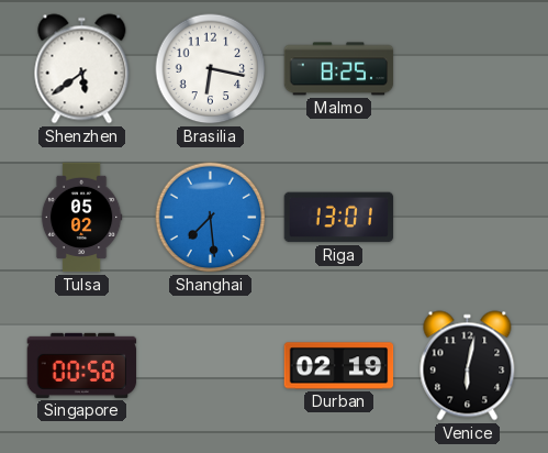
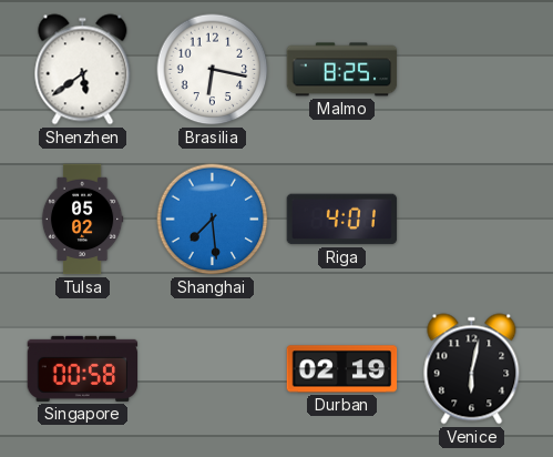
Riga: 13:01 -> 4:01
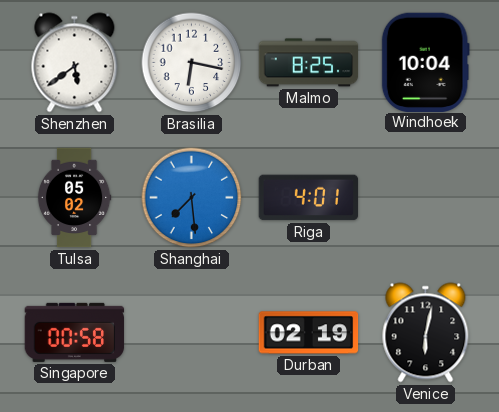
Windhoek: none -> 10:04
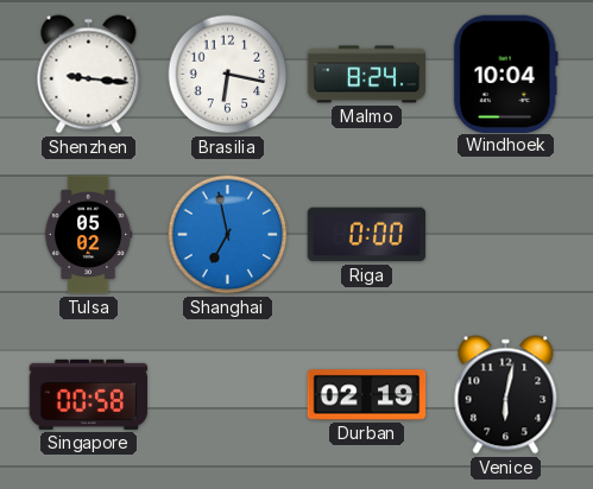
Shenzhen: 5:39 -> 9:16
Malmo: 8:25 -> 8:24
Shanghai: 7:29 -> 6:58
Riga: 4:01 -> 0:00
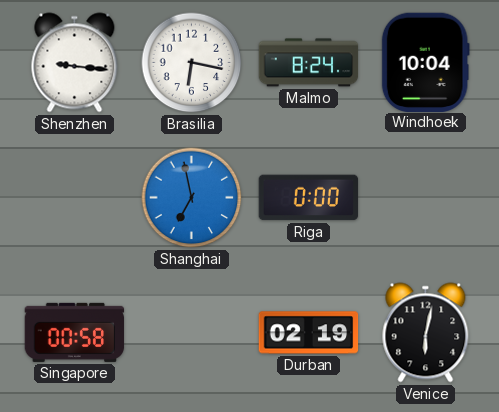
Tulsa: 05:02 -> none
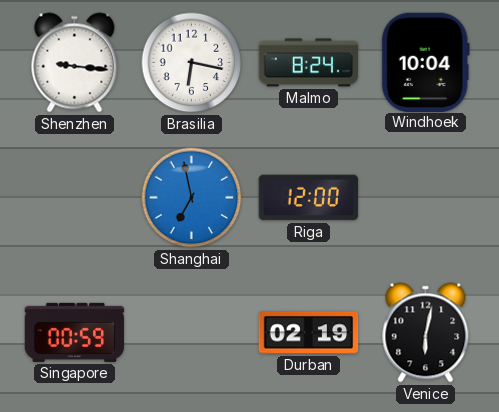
Riga: 0:00 -> 12:00
Singapore: 00:58 -> 00:59
